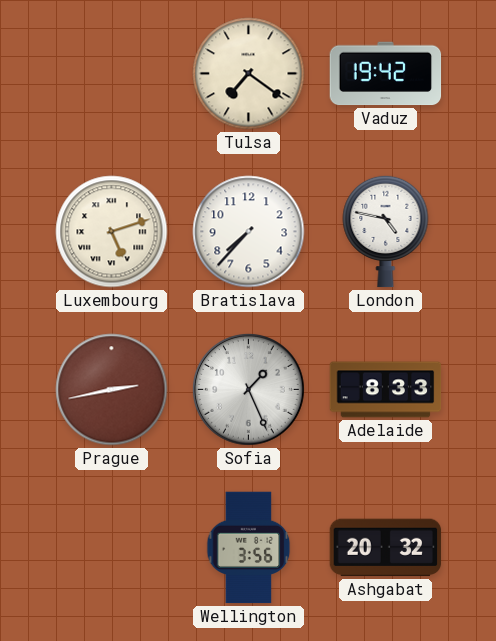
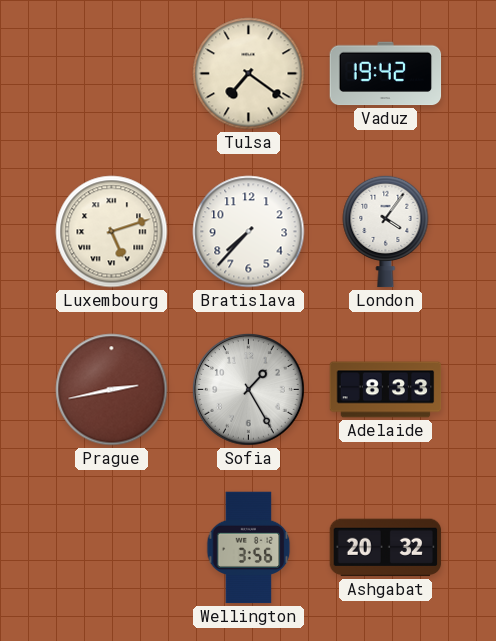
London: 4:47 -> 4:06
Sofia: 1:26 -> 1:25
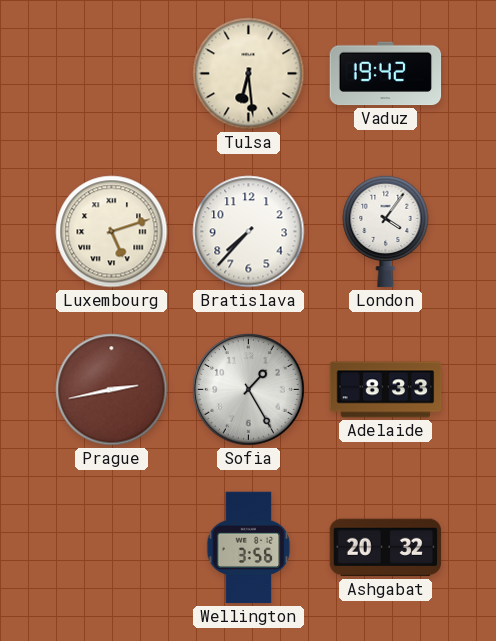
Tulsa: 7:21 -> 6:29
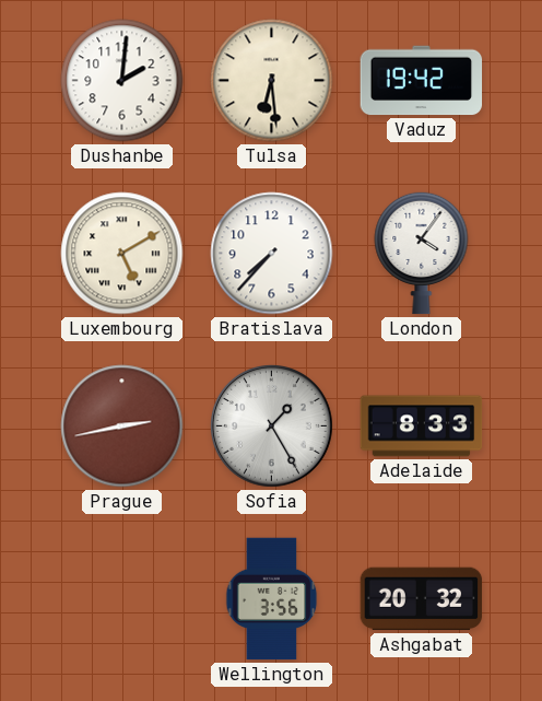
Dushanbe: none -> 2:01
Luxembourg: 5:12 -> 5:10
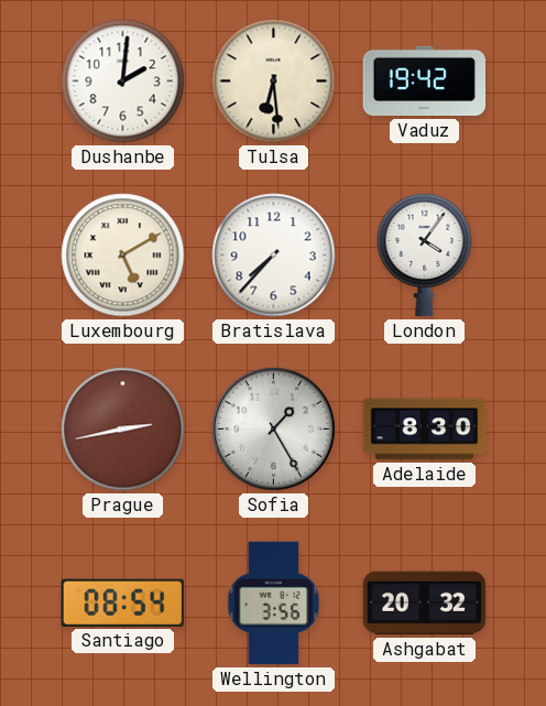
Adelaide: 8:33 -> 8:30
Santiago: none -> 08:54
